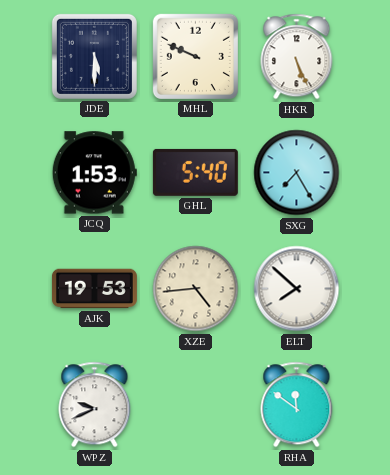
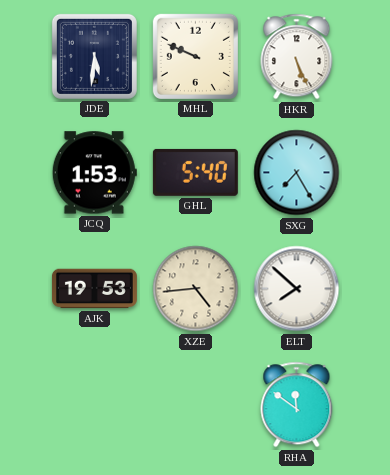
JDE: 5:30 -> 5:31
WPZ: 9:41 -> none
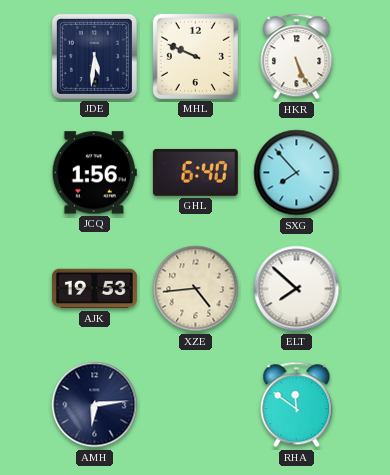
JCQ: 1:53 -> 1:56
GHL: 5:40 -> 6:40
SXG: 7:25 -> 7:53
AMH: none -> 6:14
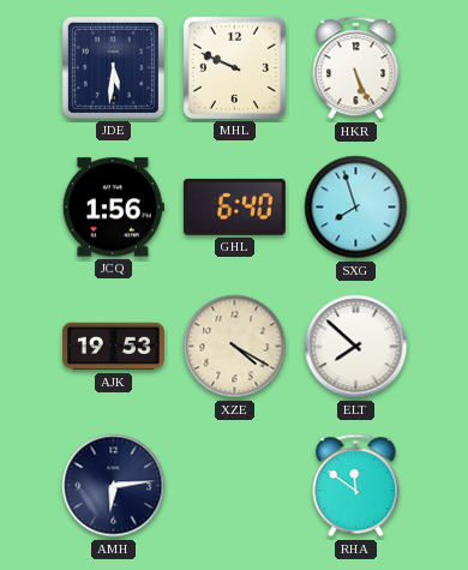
SXG: 7:53 -> 7:57
XZE: 4:44 -> 4:20
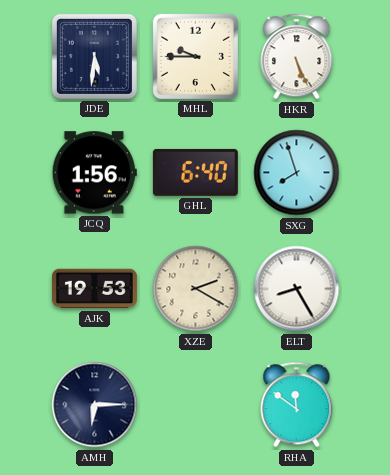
MHL: 9:49 -> 9:45
XZE: 4:20 -> 2:20
ELT: 7:52 -> 8:25
AMH: 6:14 -> 6:15
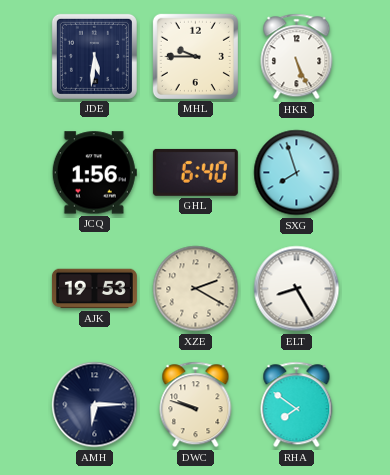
DWC: none -> 9:48
RHA: 11:51 -> 7:51
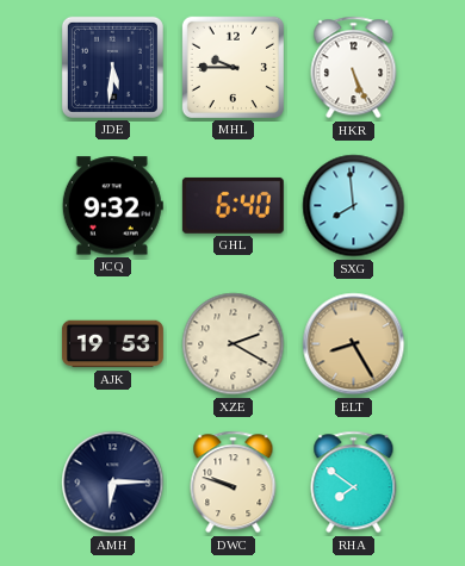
JCQ: 1:56 -> 9:32
SXG: 7:57 -> 7:59
ELT dial: white -> champagne
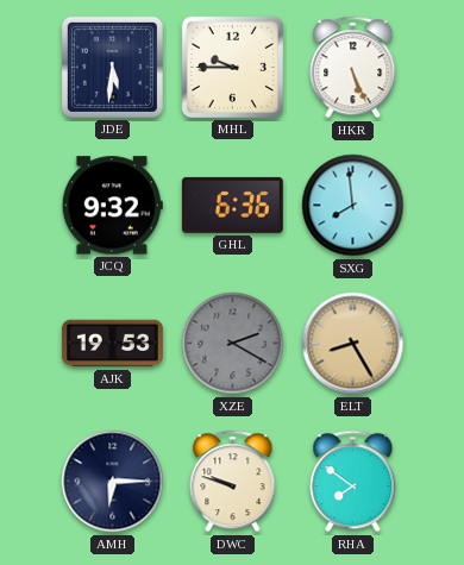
GHL: 6:40 -> 6:36
XZE dial: cream -> grey
